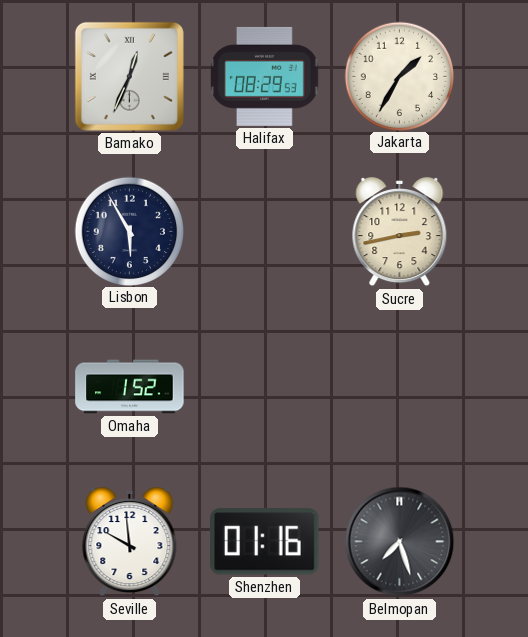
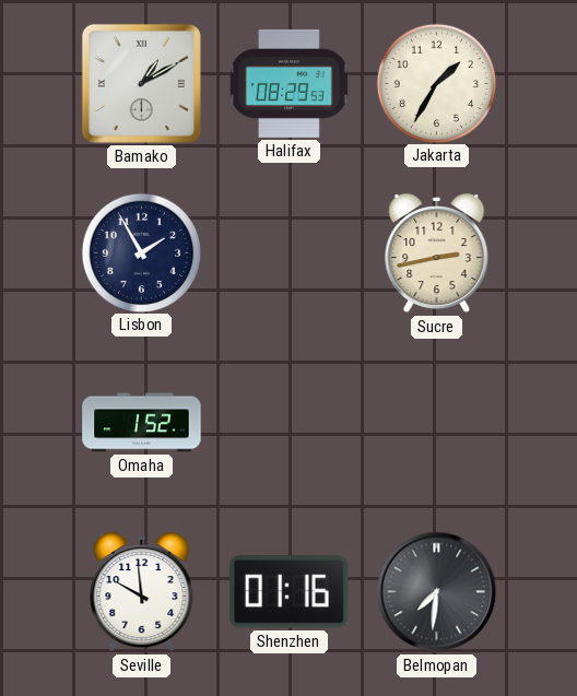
Bamako: 12:34 -> 1:10
Lisbon: 5:55 -> 1:55
Belmopan: 7:27 -> 7:31
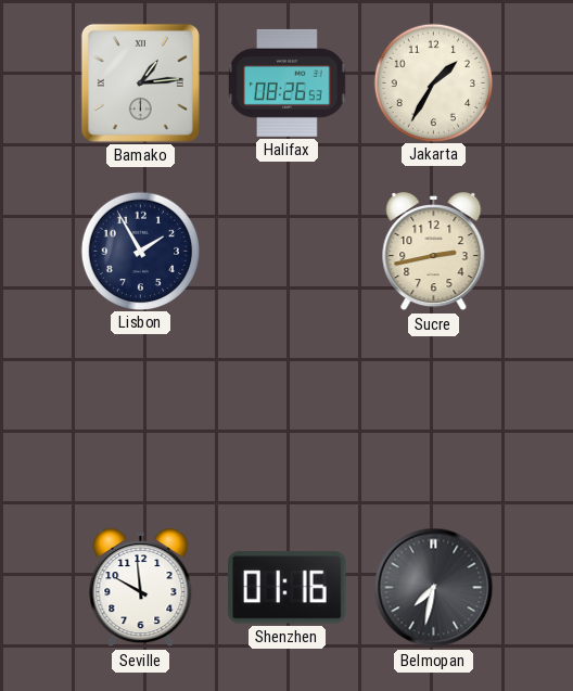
Bamako: 1:10 -> 1:14
Halifax: 08:29 -> 08:26
Omaha: 1:52 -> none
Belmopan: 7:31 -> 7:32
